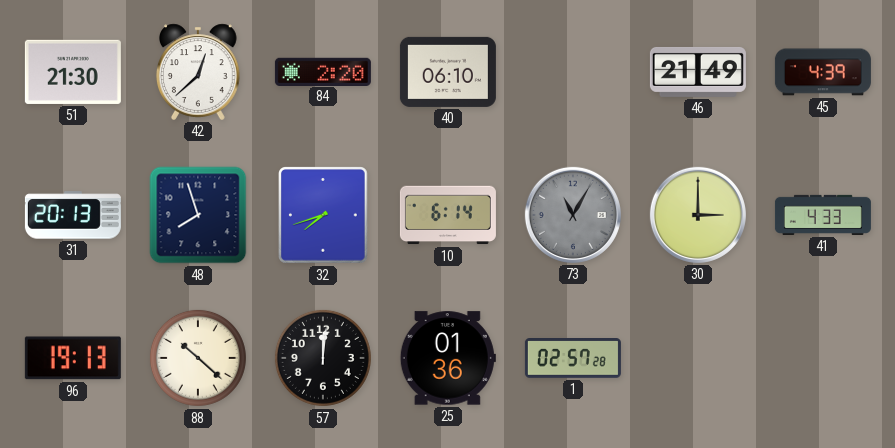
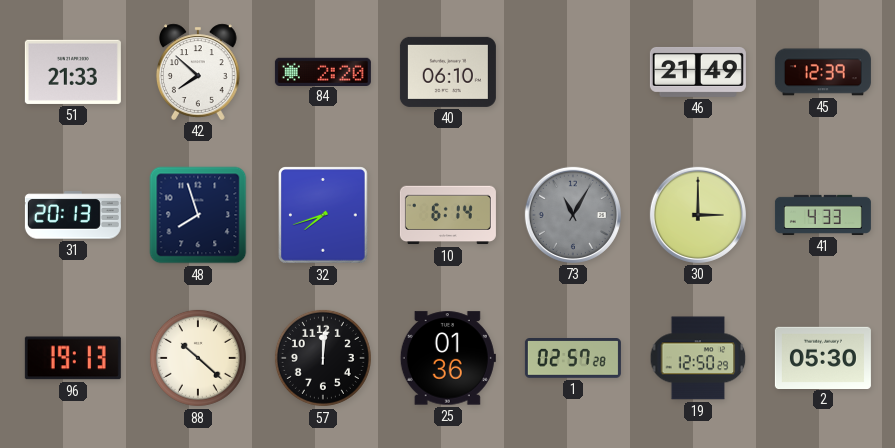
51: 21:30 -> 21:33
42: 12:38 -> 7:52
45: 4:39 -> 12:39
19: none -> 12:50
2: none -> 05:30
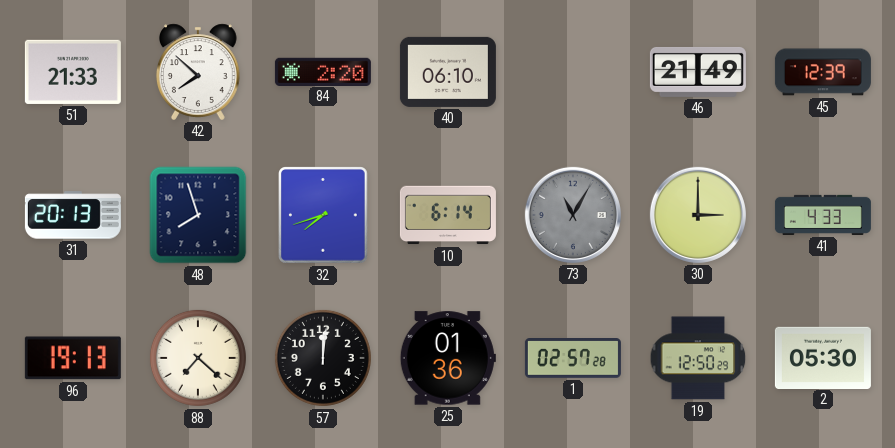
88: 10:22 -> 7:22
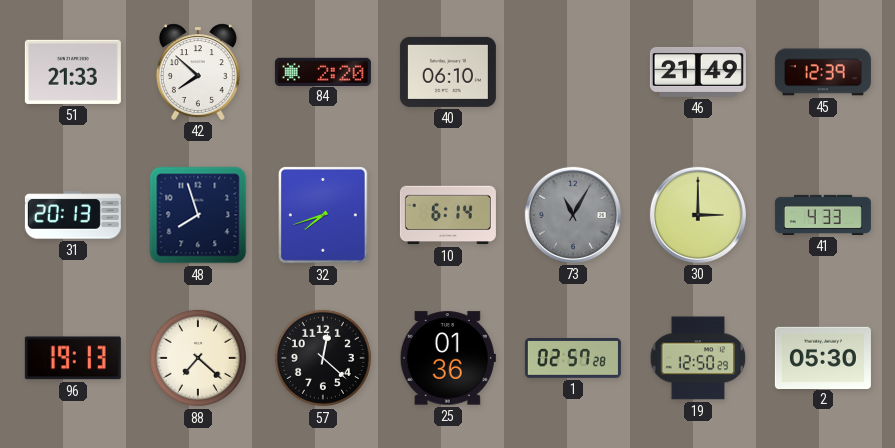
57: 12:01 -> 12:22
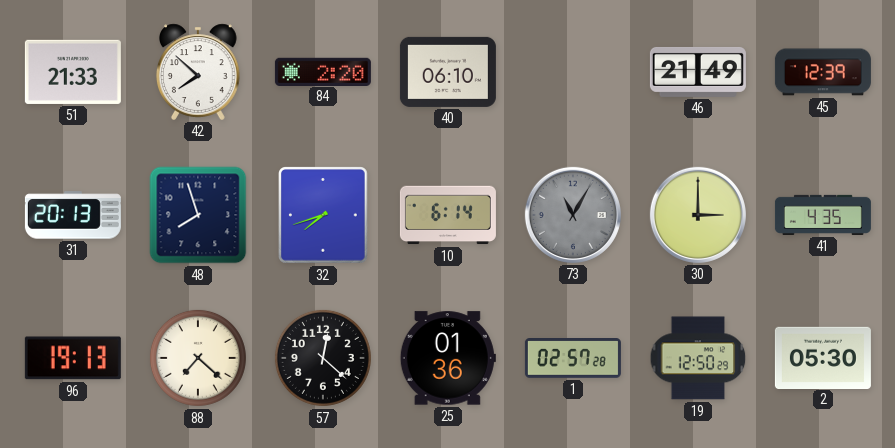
41: 4:33 -> 4:35
